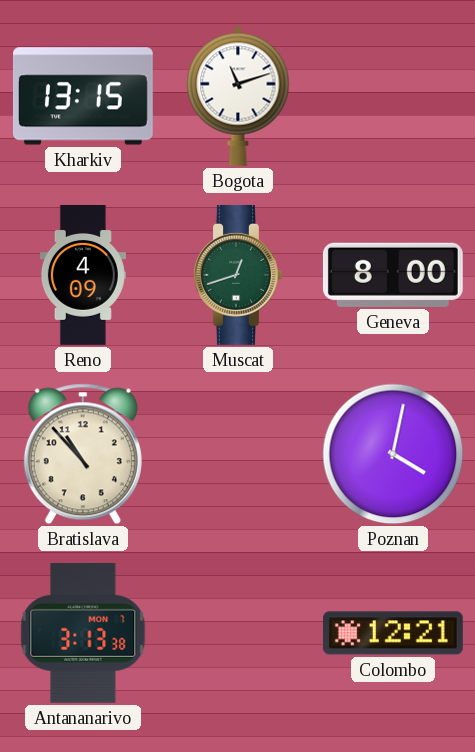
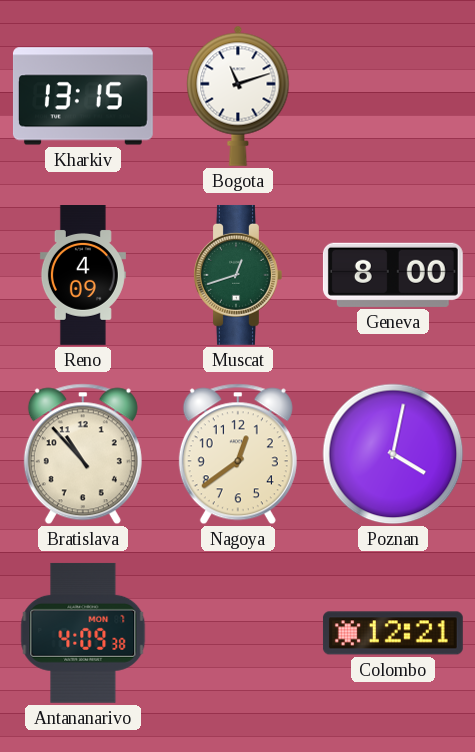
Nagoya: none -> 12:39
Antananarivo: 3:13 -> 4:09
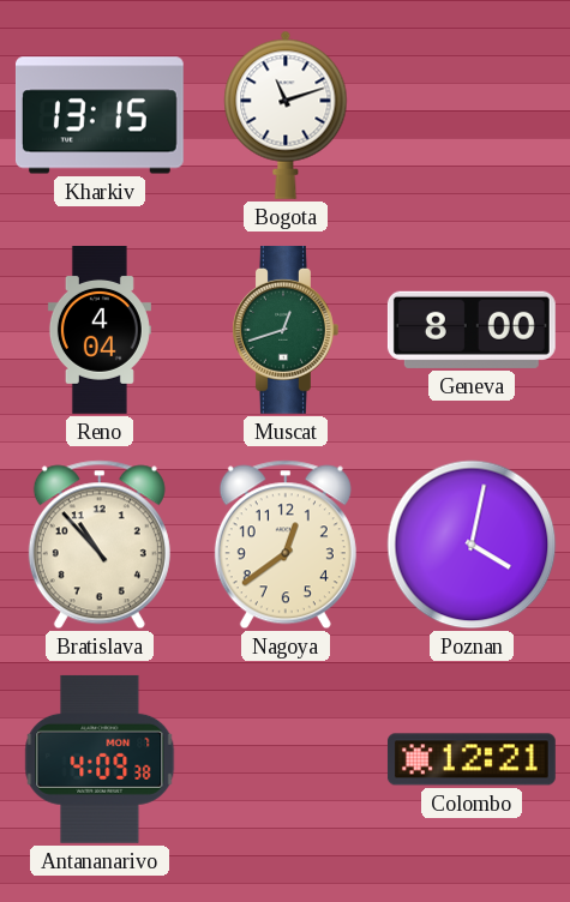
Reno: 4:09 -> 4:04
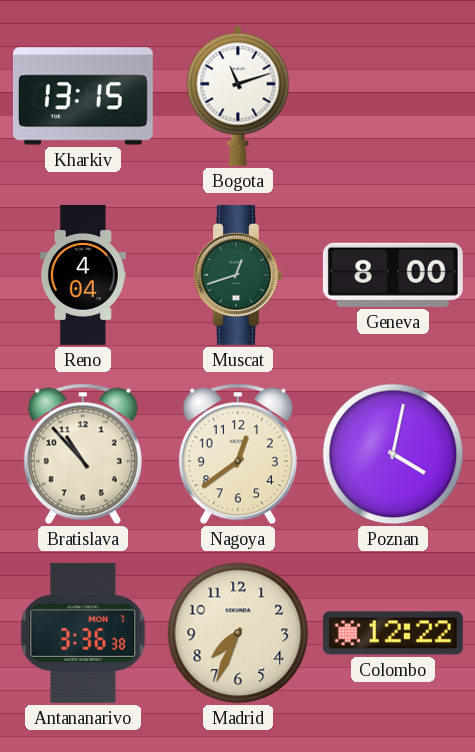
Antananarivo: 4:09 -> 3:36
Madrid: none -> 7:34
Colombo: 12:21 -> 12:22
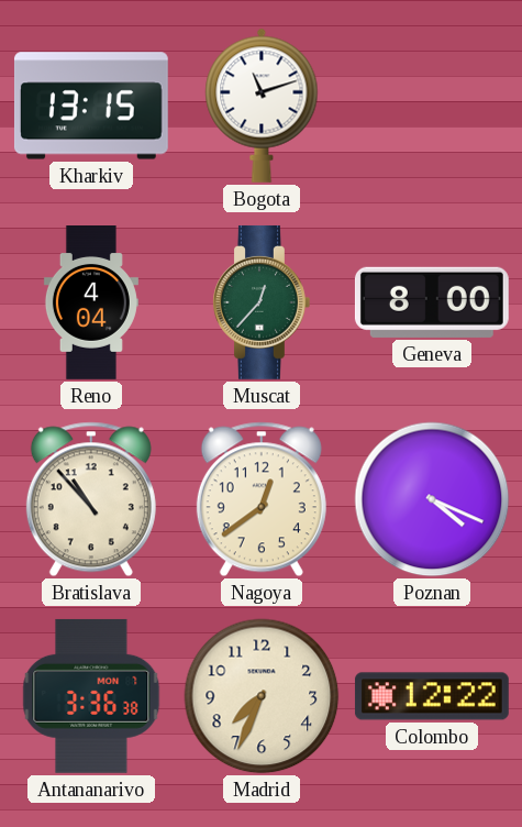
Muscat: 12:42 -> 12:37
Poznan: 4:02 -> 4:19
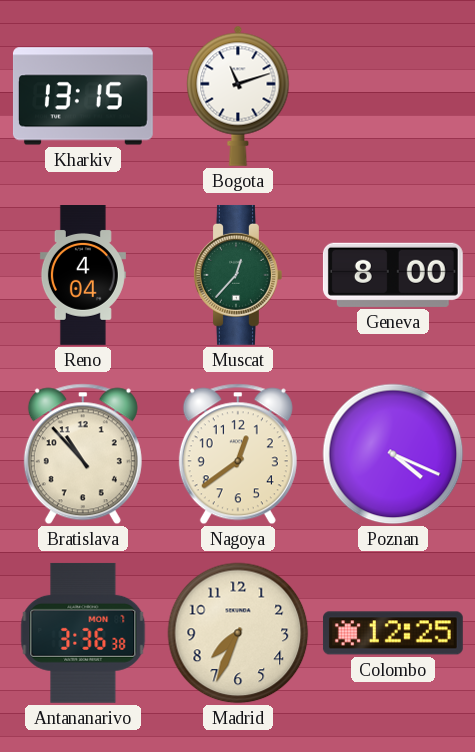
Colombo: 12:22 -> 12:25
